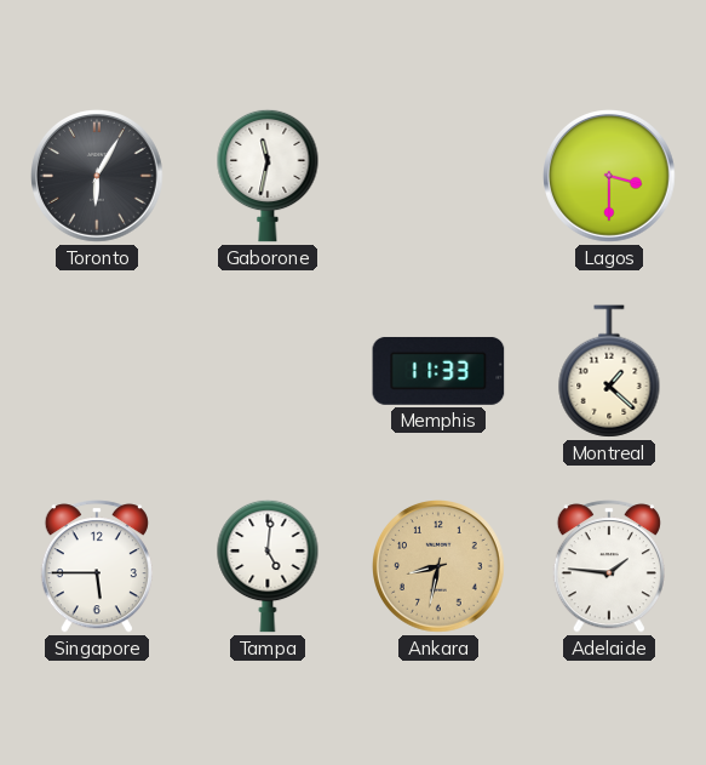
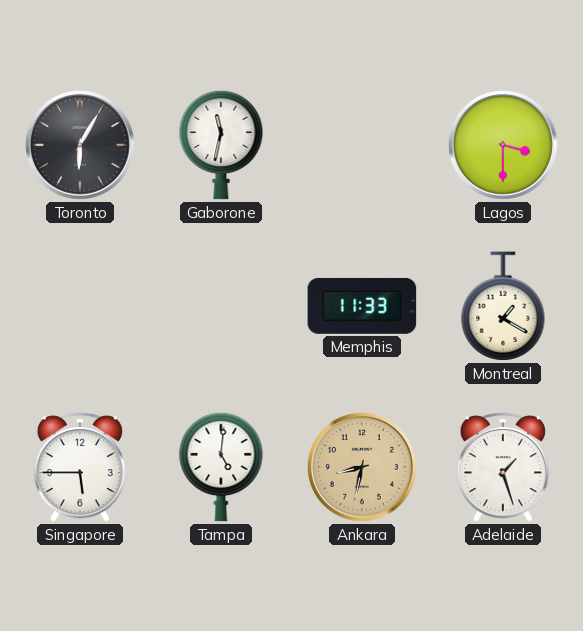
Montreal: 1:22 -> 1:20
Adelaide: 1:46 -> 1:27
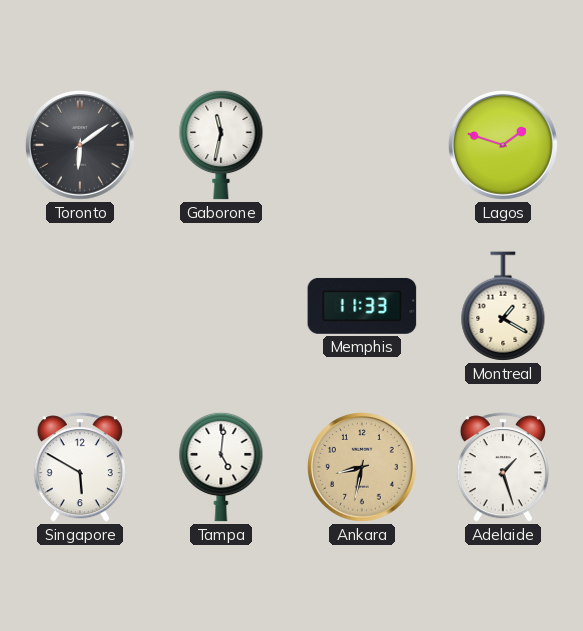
Toronto: 6:05 -> 6:09
Lagos: 3:30 -> 1:48
Singapore: 5:45 -> 5:50
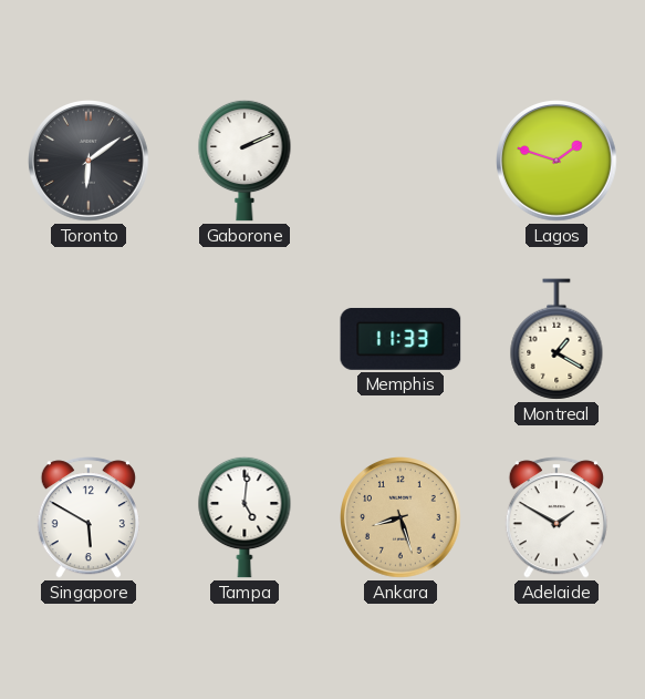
Gaborone: 11:32 -> 2:11
Ankara: 8:32 -> 8:27
Adelaide: 1:27 -> 1:50
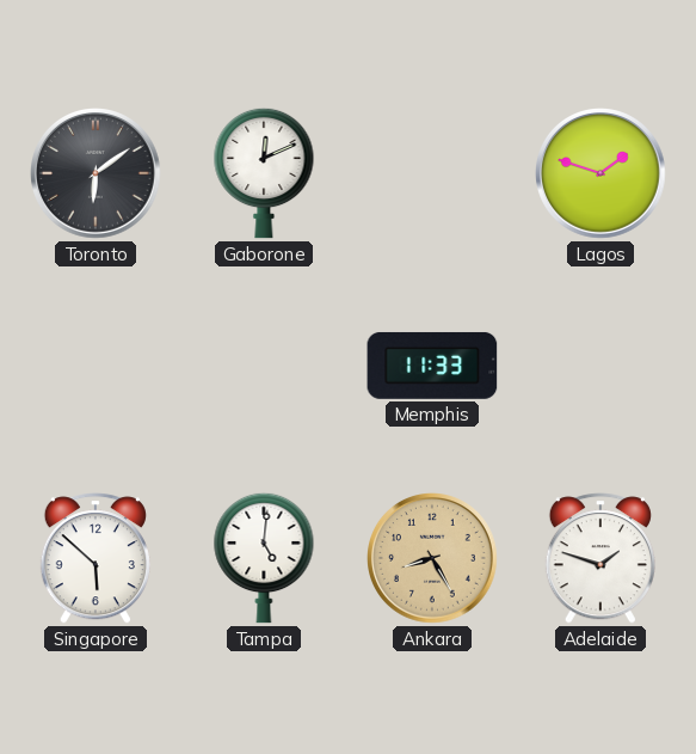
Gaborone: 2:11 -> 12:11
Montreal: 1:20 -> none
Singapore: 5:50 -> 5:52
Ankara: 8:27 -> 8:25
Adelaide: 1:50 -> 1:48
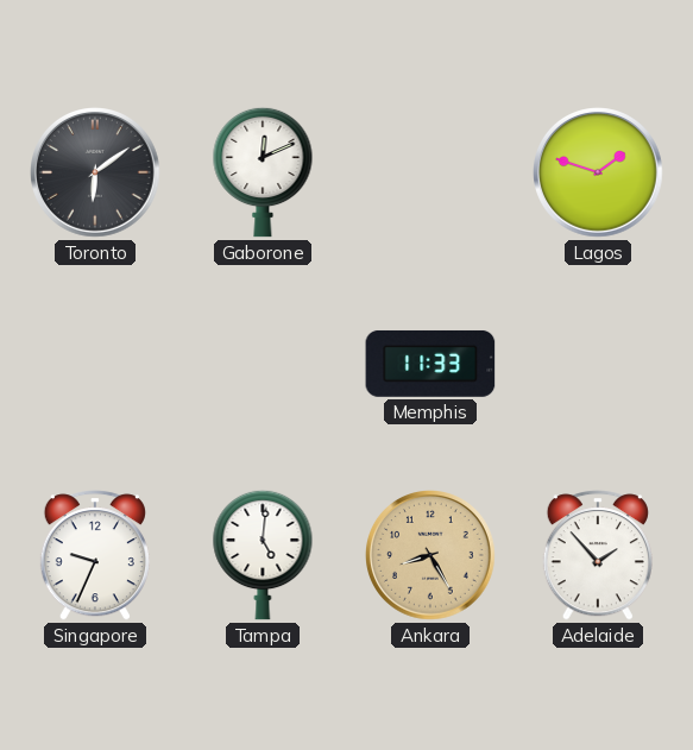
Singapore: 5:52 -> 9:34
Adelaide: 1:48 -> 1:53
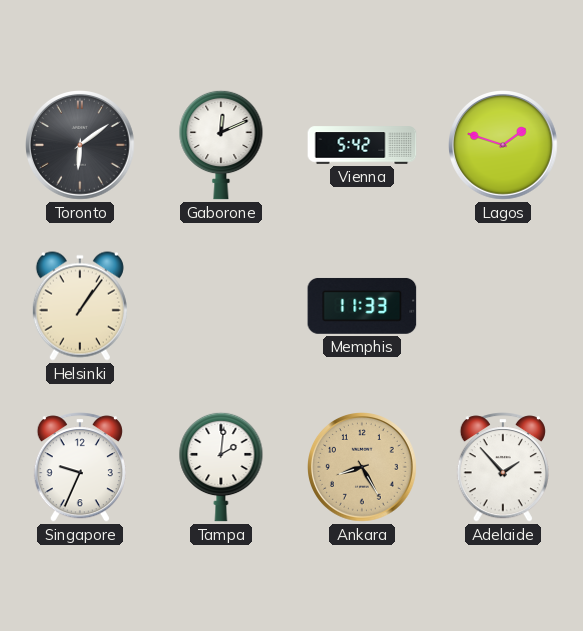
Vienna: none -> 5:42
Helsinki: none -> 1:06
Tampa: 5:01 -> 2:01
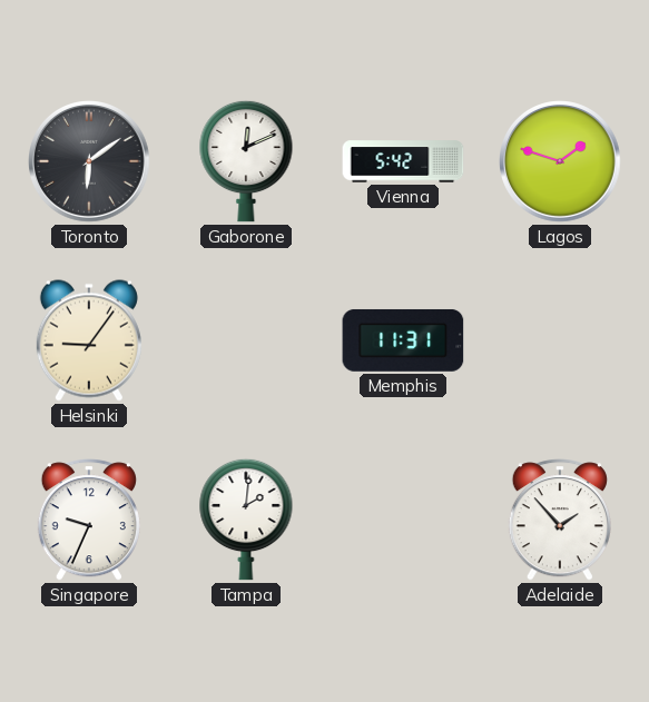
Helsinki: 1:06 -> 9:06
Memphis: 11:33 -> 11:31
Ankara: 8:25 -> none
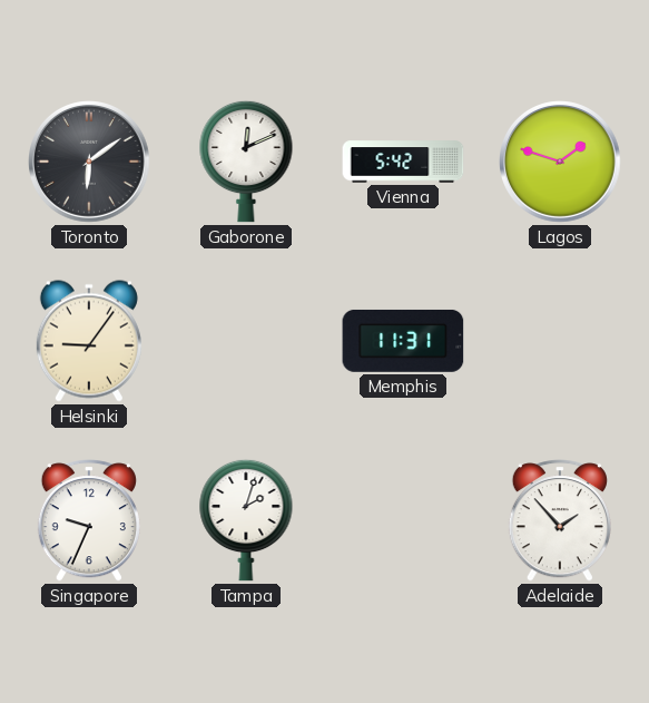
Tampa: 2:01 -> 2:03
